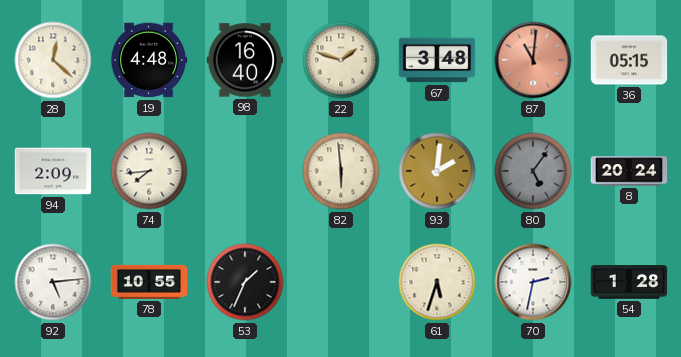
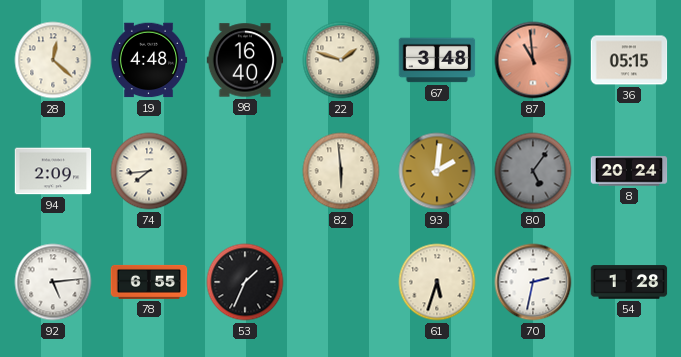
87: 11:01 -> 10:59
78: 10:55 -> 6:55
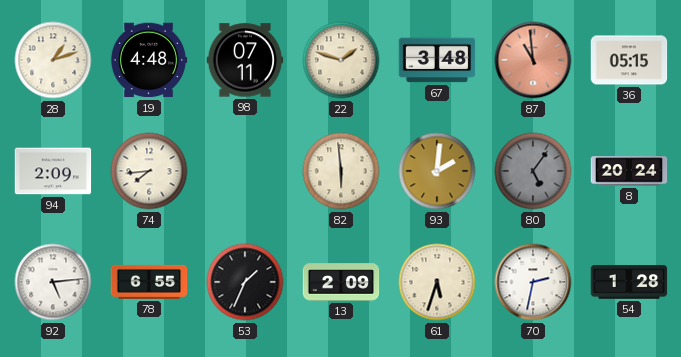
28: 12:22 -> 1:12
98: 16:40 -> 07:11
13: none -> 2:09
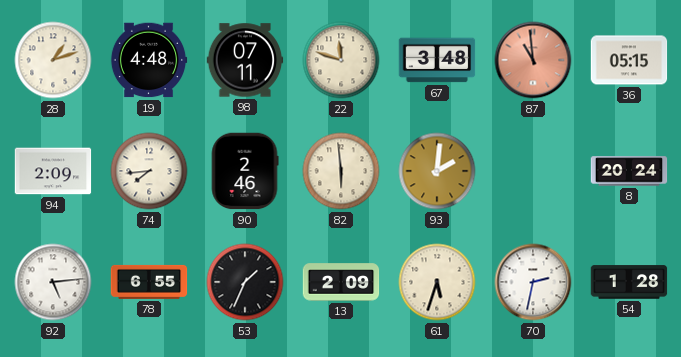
22: 1:48 -> 11:48
90: none -> 2:46
80: 5:06 -> none
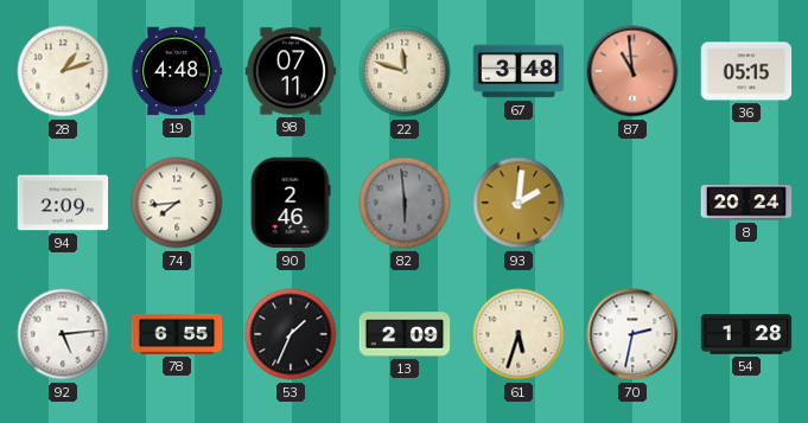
82 dial: cream -> grey
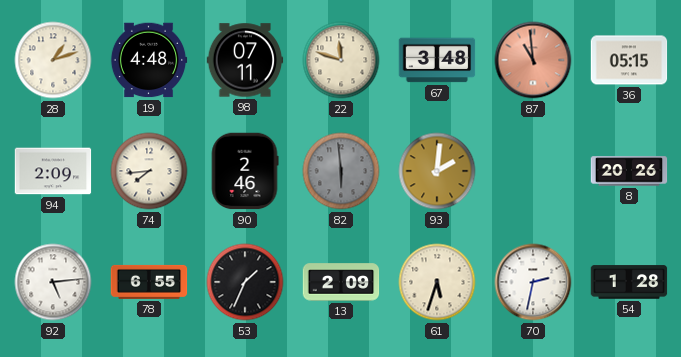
8: 20:24 -> 20:26
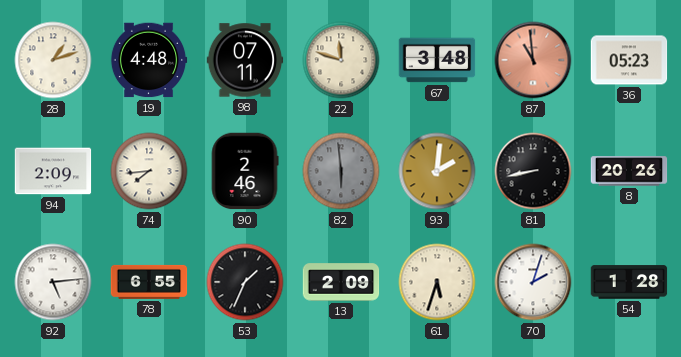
36: 05:15 -> 05:23
81: none -> 8:43
70: 2:32 -> 2:03
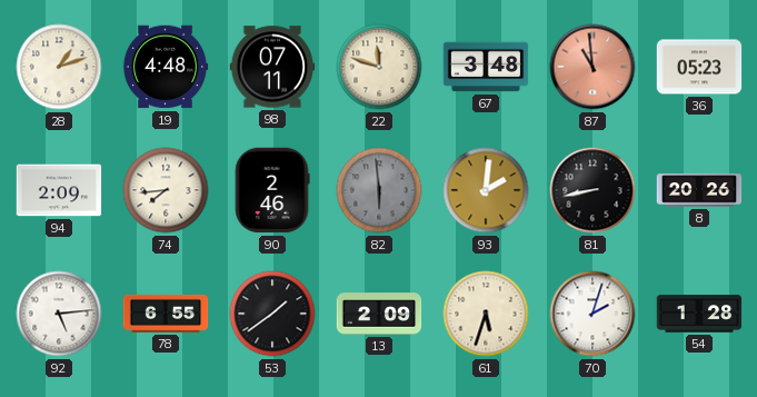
53: 1:34 -> 1:39
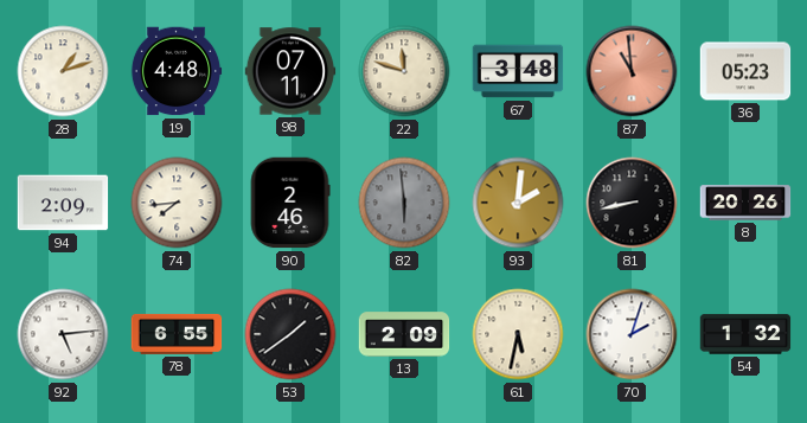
61: 5:33 -> 5:32
54: 1:28 -> 1:32
